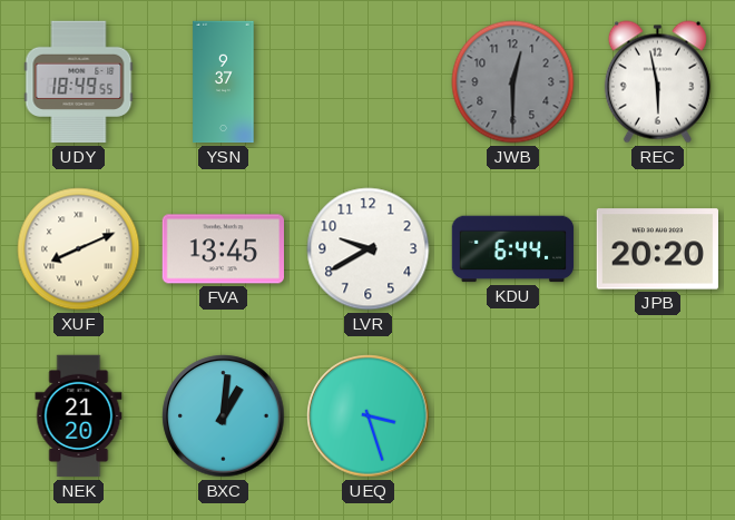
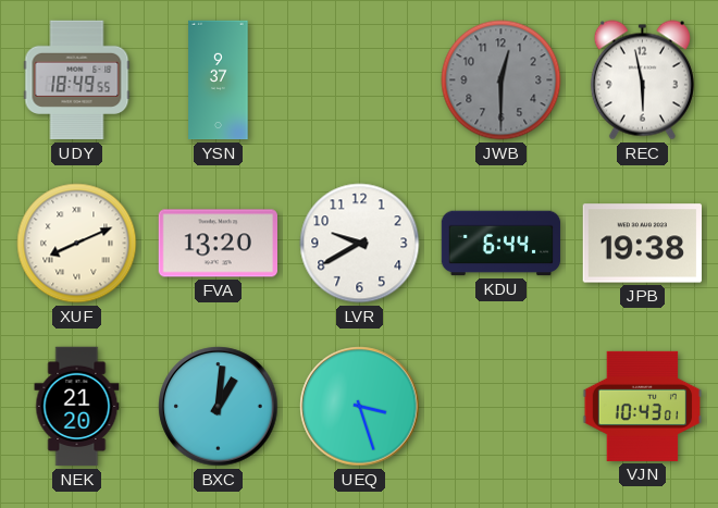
FVA: 13:45 -> 13:20
JPB: 20:20 -> 19:38
VJN: none -> 10:43
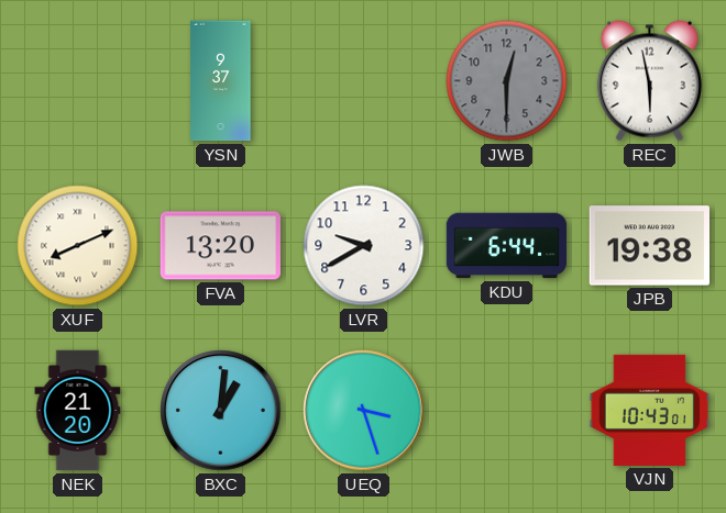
UDY: 18:49 -> none
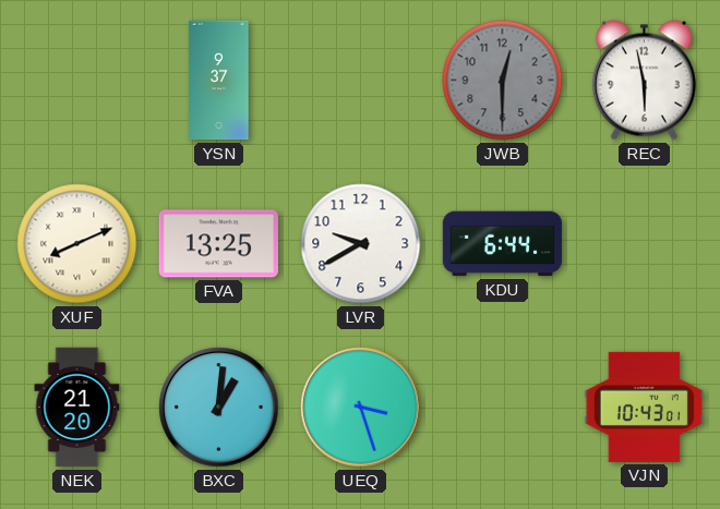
FVA: 13:20 -> 13:25
JPB: 19:38 -> none
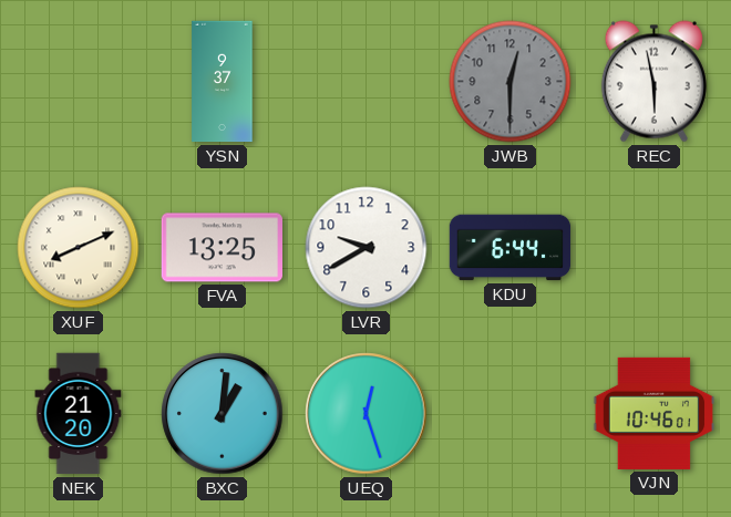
UEQ: 3:27 -> 12:27
VJN: 10:43 -> 10:46
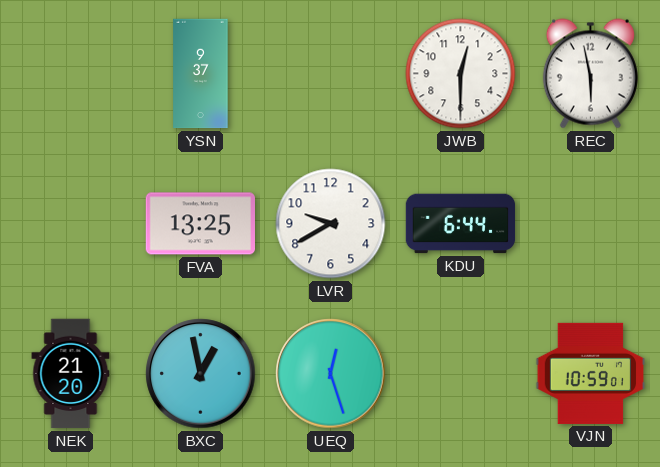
JWB dial: grey -> white
XUF: 8:11 -> none
BXC: 1:01 -> 12:58
VJN: 10:46 -> 10:59
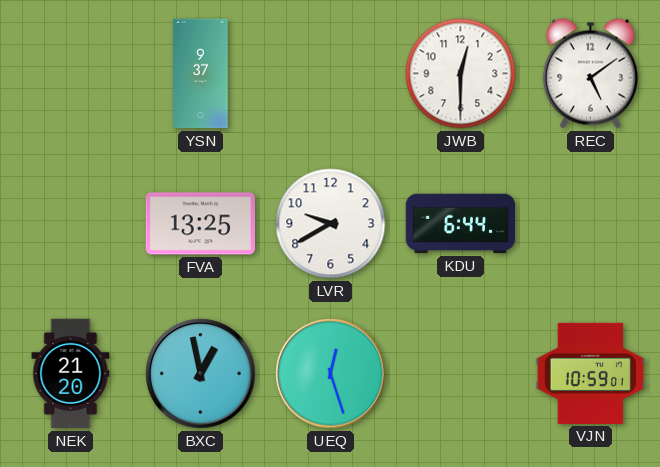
REC: 5:58 -> 5:09
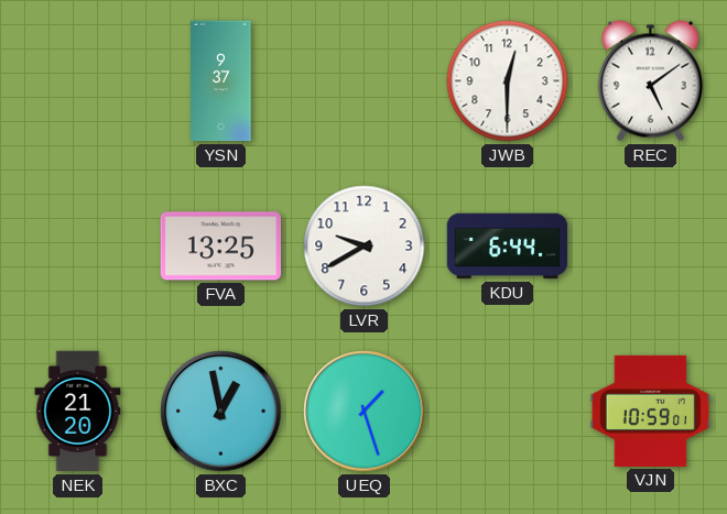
UEQ: 12:27 -> 1:27
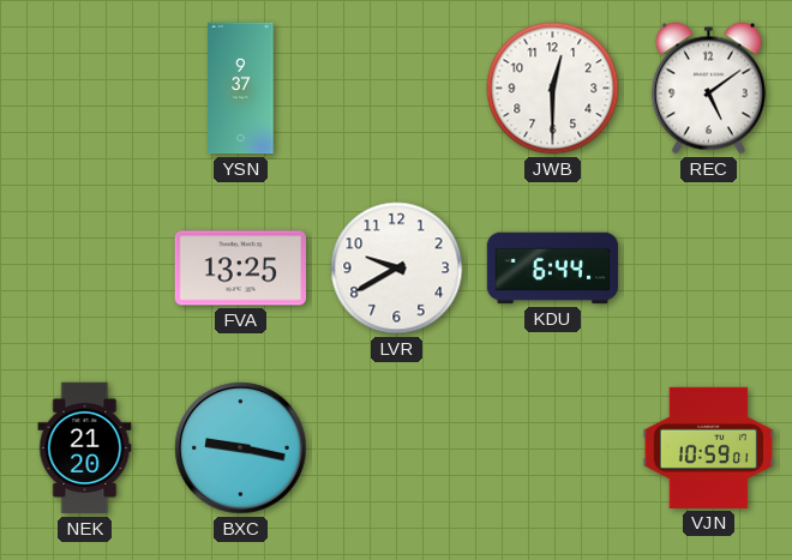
BXC: 12:58 -> 9:17
UEQ: 1:27 -> none
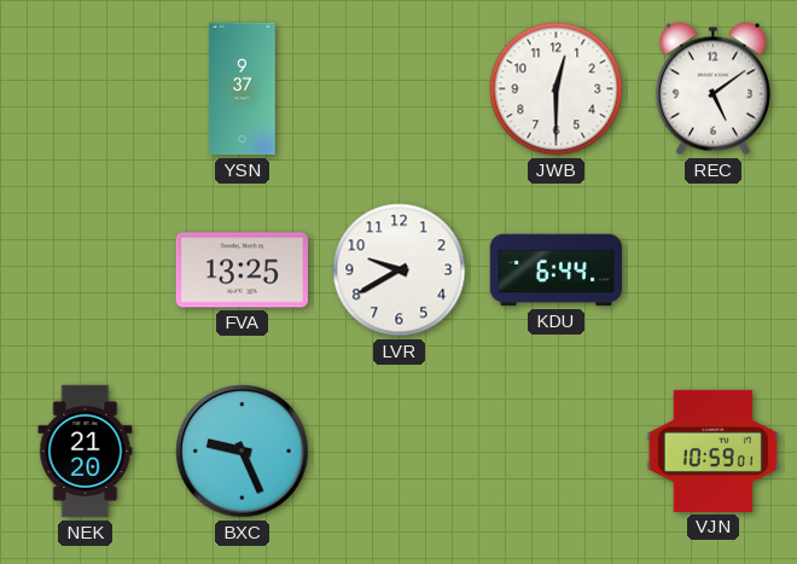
BXC: 9:17 -> 9:26
